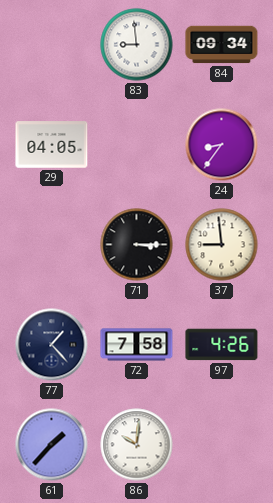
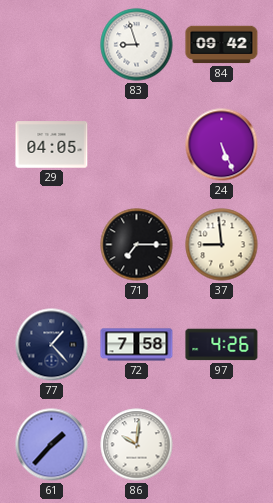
83: 8:59 -> 8:57
84: 09:34 -> 09:42
24: 8:36 -> 5:26
71: 3:15 -> 7:15
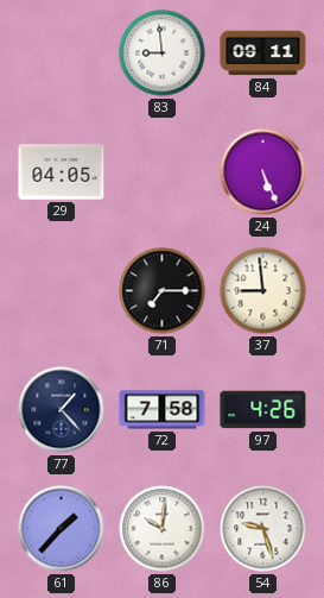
83: 8:57 -> 8:59
84: 09:42 -> 09:11
54: none -> 9:27
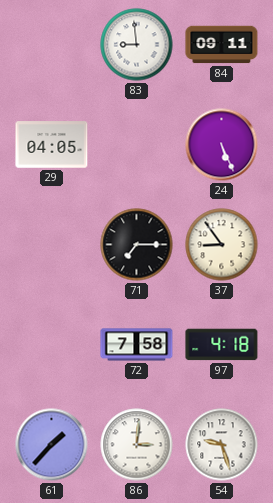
37: 8:59 -> 8:54
77: 1:23 -> none
97: 4:26 -> 4:18
86: 10:01 -> 3:01
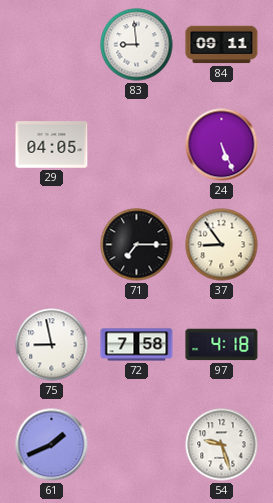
75: none -> 8:58
61: 1:37 -> 1:41
86: 3:01 -> none
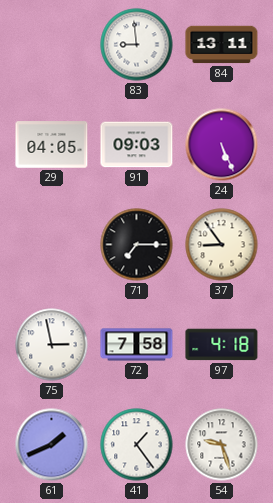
84: 09:11 -> 13:11
91: none -> 09:03
75: 8:58 -> 2:58
41: none -> 1:24
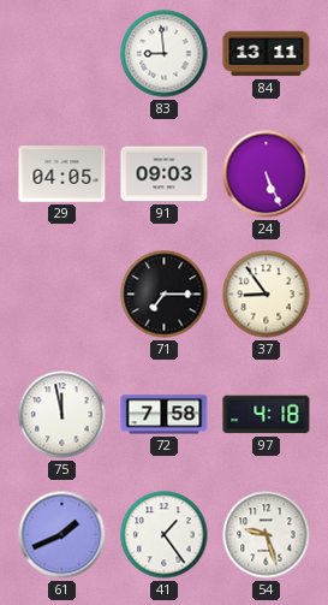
75: 2:58 -> 11:58
